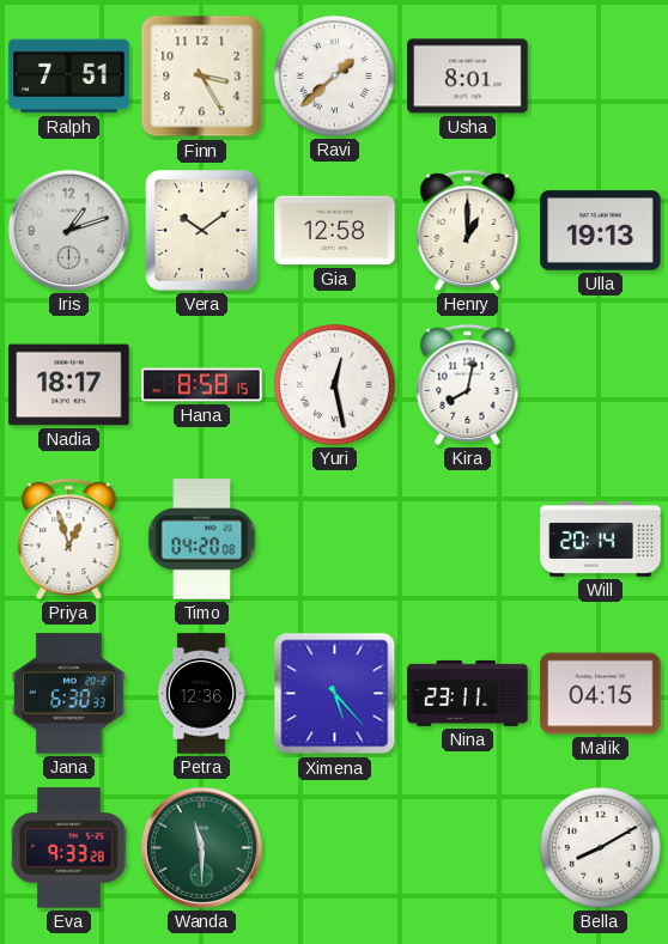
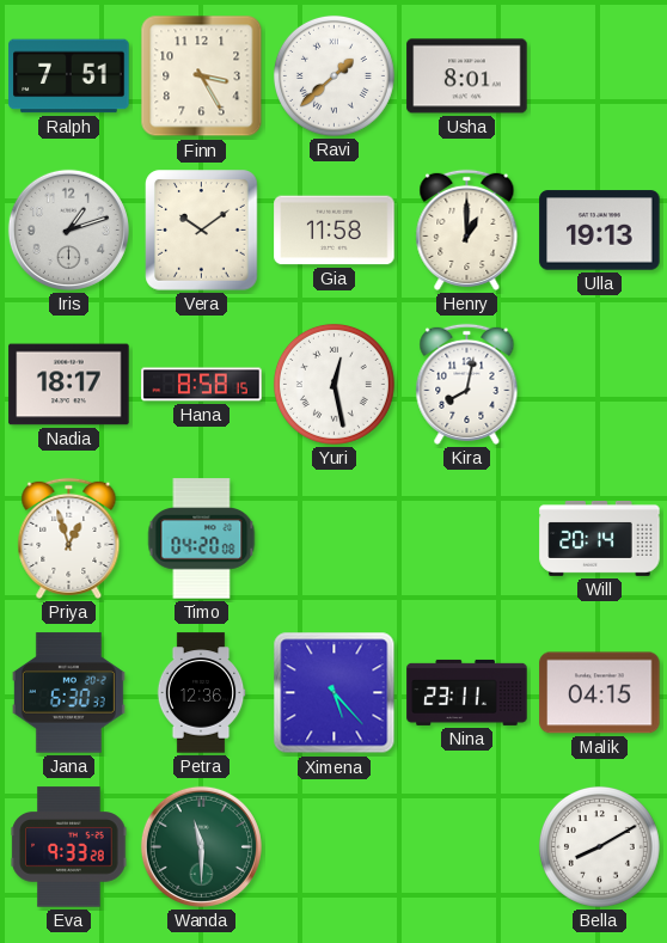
Gia: 12:58 -> 11:58
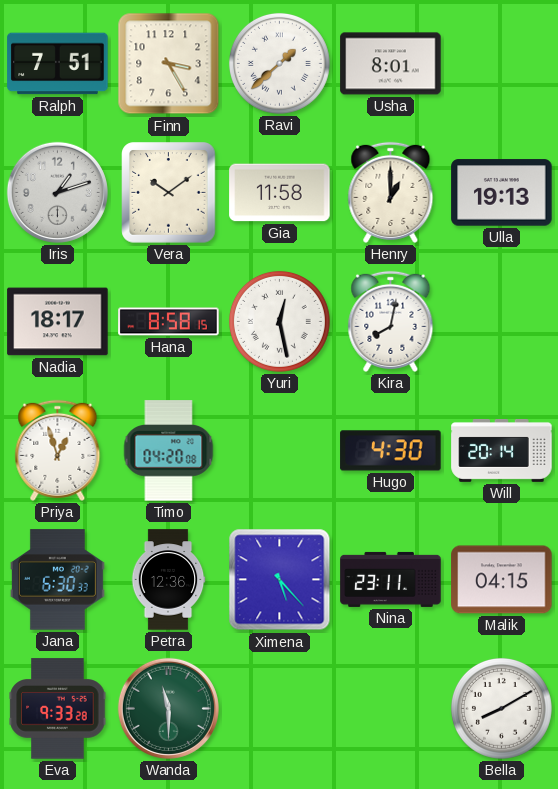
Hugo: none -> 4:30
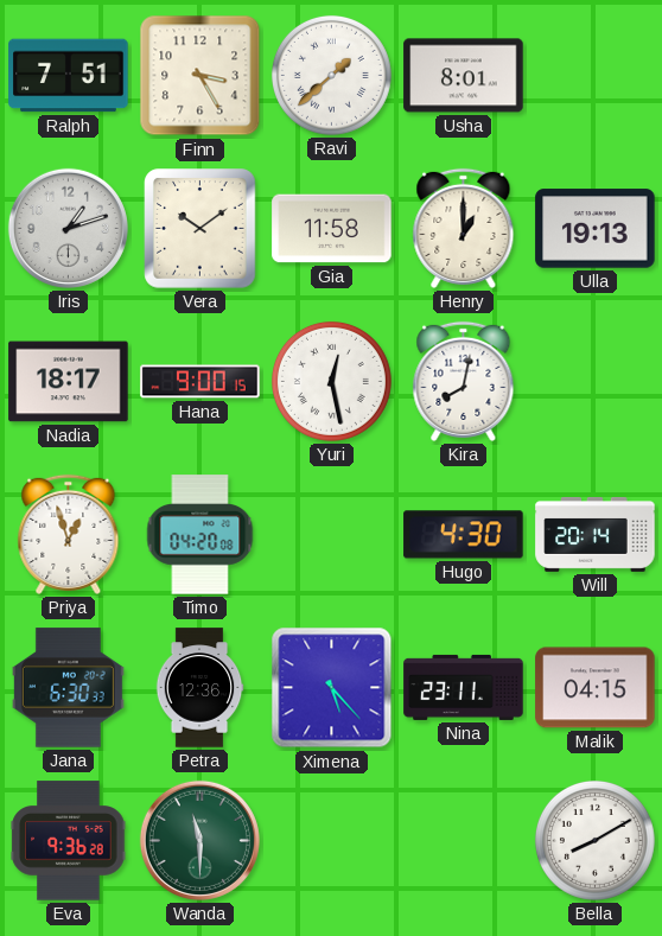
Hana: 8:58 -> 9:00
Eva: 9:33 -> 9:36
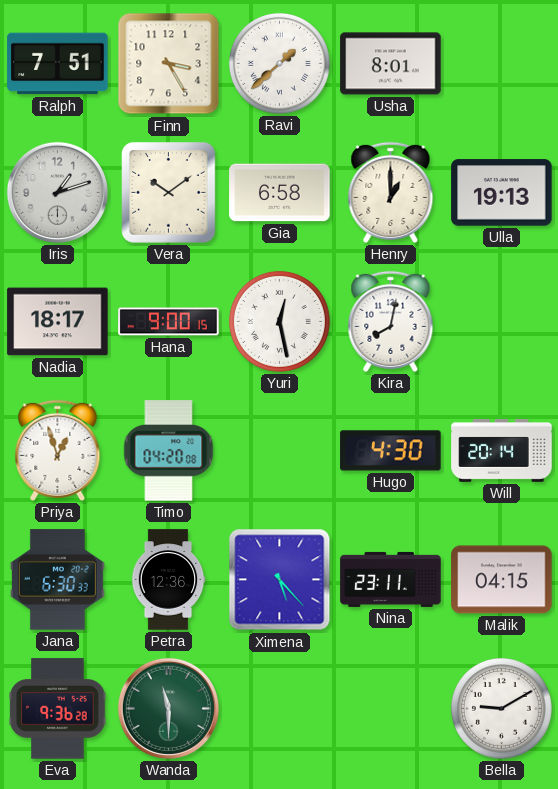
Gia: 11:58 -> 6:58
Bella: 8:10 -> 9:10
